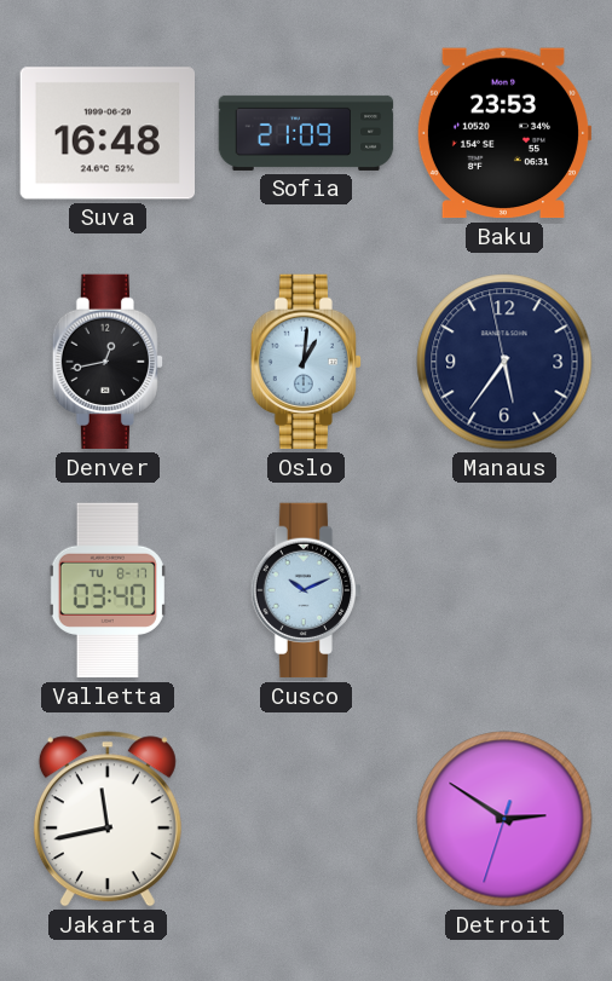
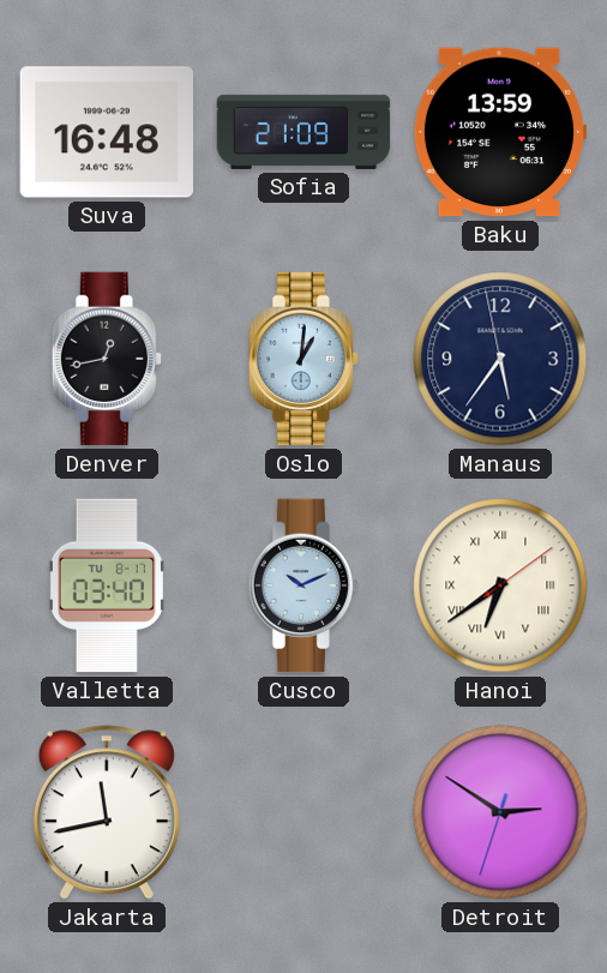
Baku: 23:53 -> 13:59
Hanoi: none -> 6:39
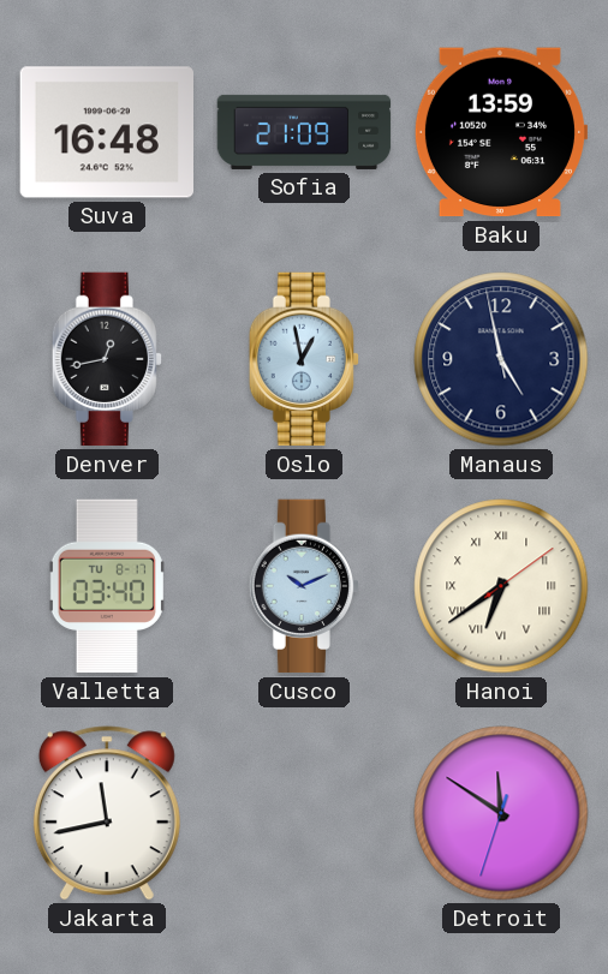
Oslo: 1:01 -> 12:58
Manaus: 5:35 -> 4:57
Detroit: 2:50 -> 11:50
